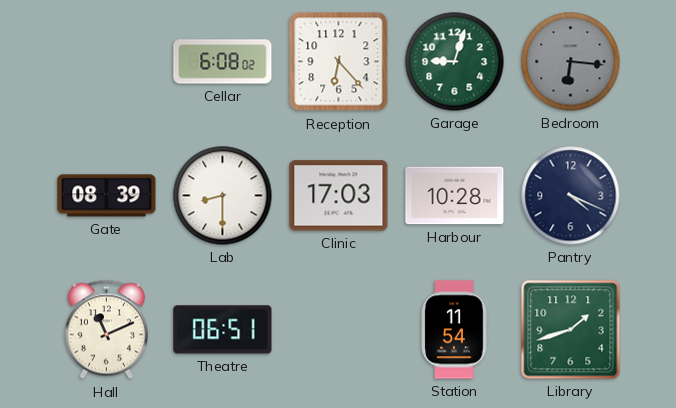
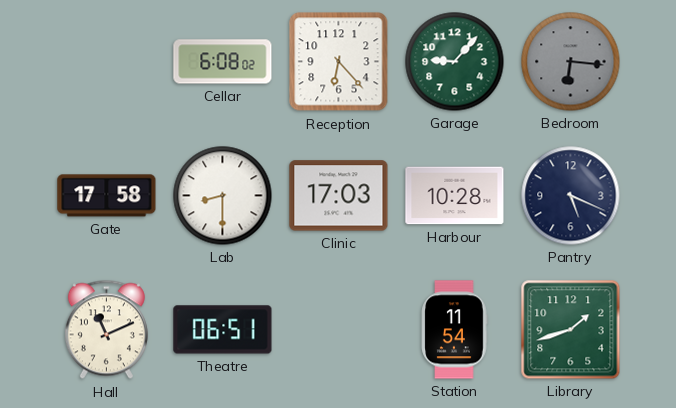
Garage: 9:03 -> 9:07
Gate: 08:39 -> 17:58
Pantry: 4:19 -> 5:19
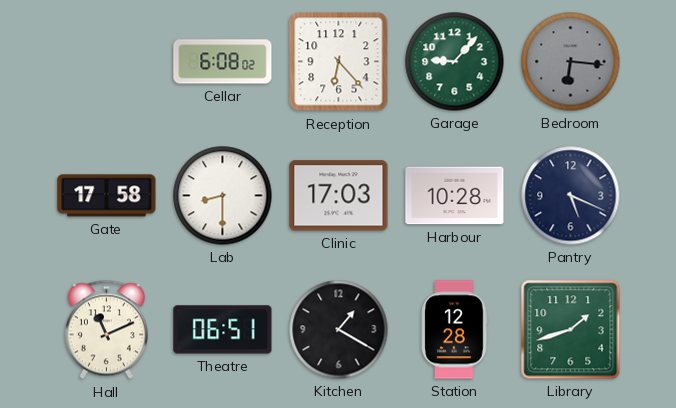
Kitchen: none -> 1:20
Station: 11:54 -> 12:28
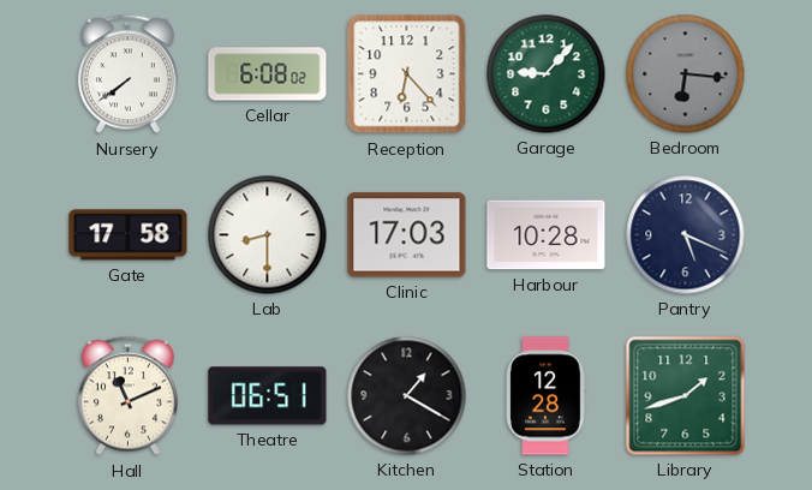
Nursery: none -> 7:39
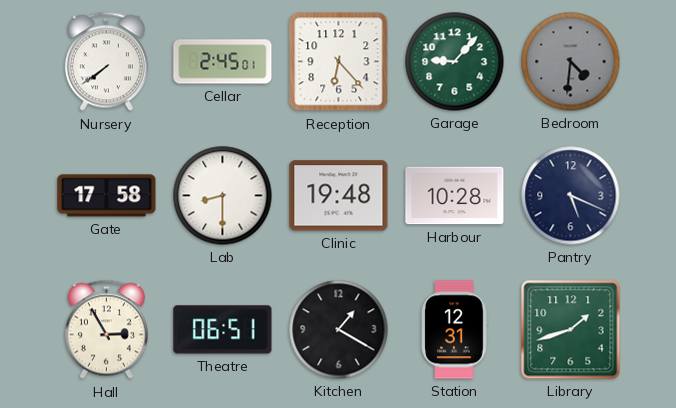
Cellar: 6:08 -> 2:45
Bedroom: 6:16 -> 4:31
Clinic: 17:03 -> 19:48
Hall: 11:11 -> 2:55
Station: 12:28 -> 12:31
